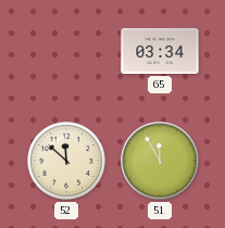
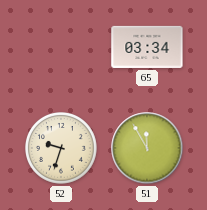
52: 11:52 -> 9:33
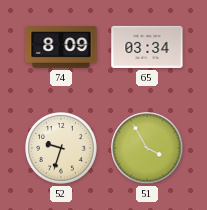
74: none -> 8:09
51: 11:55 -> 3:55
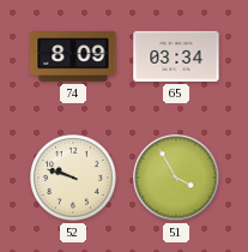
52: 9:33 -> 9:48
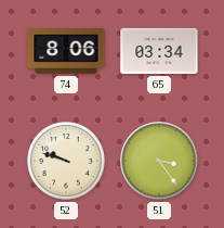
74: 8:09 -> 8:06
51: 3:55 -> 3:24
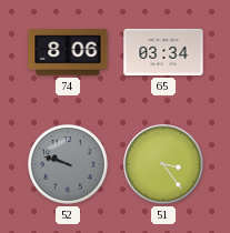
52 dial: cream -> grey
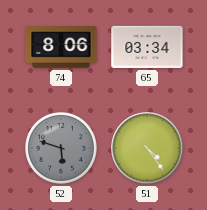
52: 9:48 -> 5:48
51: 3:24 -> 4:24
